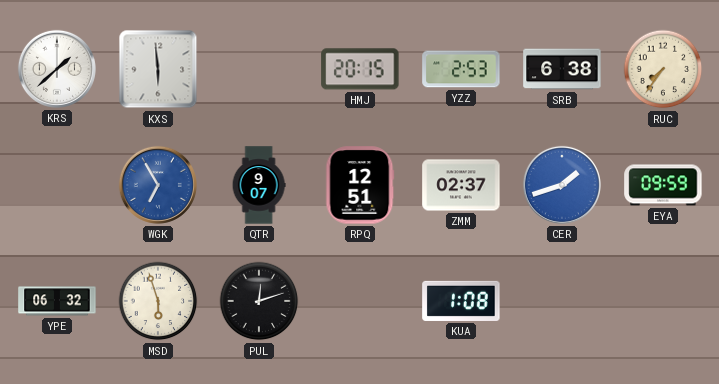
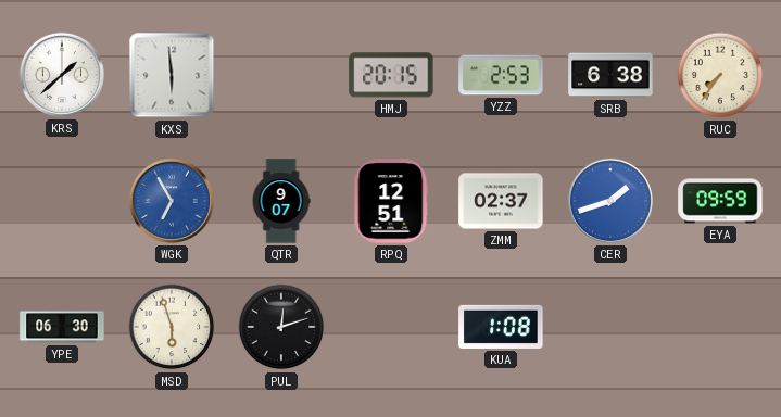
YPE: 06:32 -> 06:30
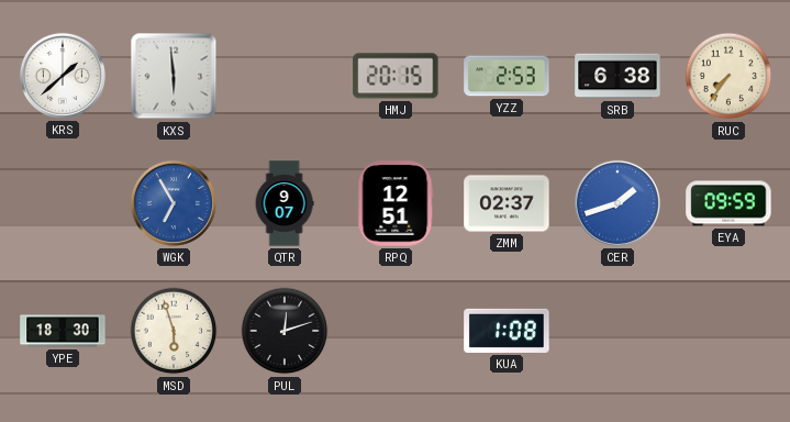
YPE: 06:30 -> 18:30
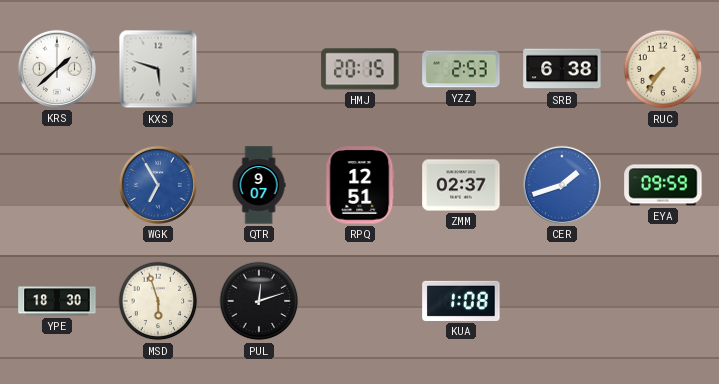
KXS: 5:59 -> 5:48
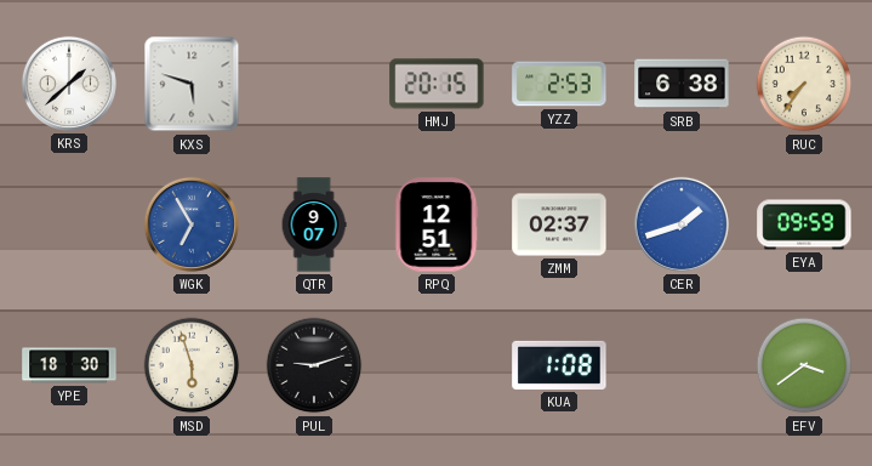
PUL: 12:12 -> 9:12
EFV: none -> 3:39
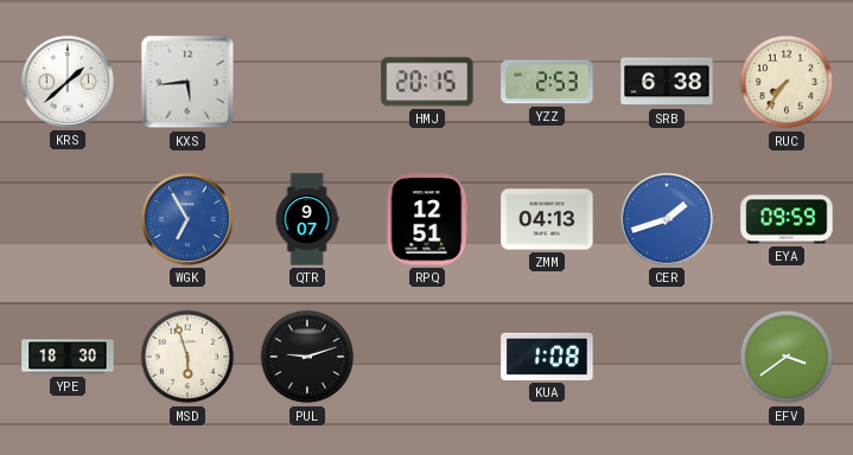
KXS: 5:48 -> 5:44
ZMM: 02:37 -> 04:13
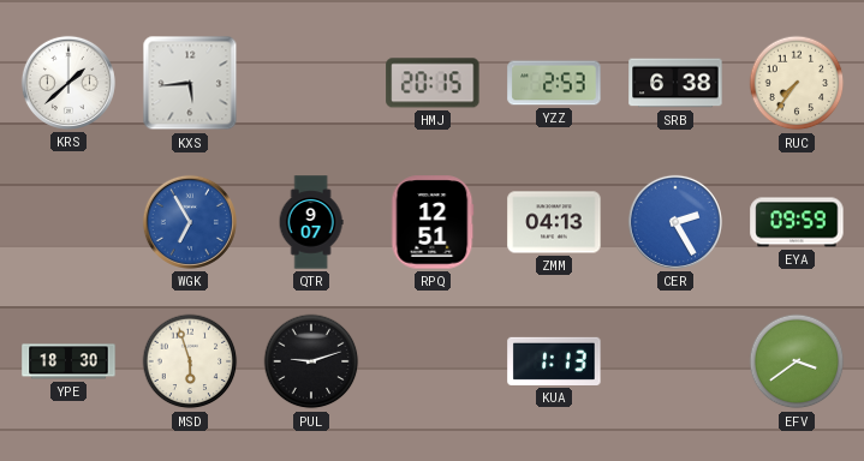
CER: 1:42 -> 2:25
KUA: 1:08 -> 1:13
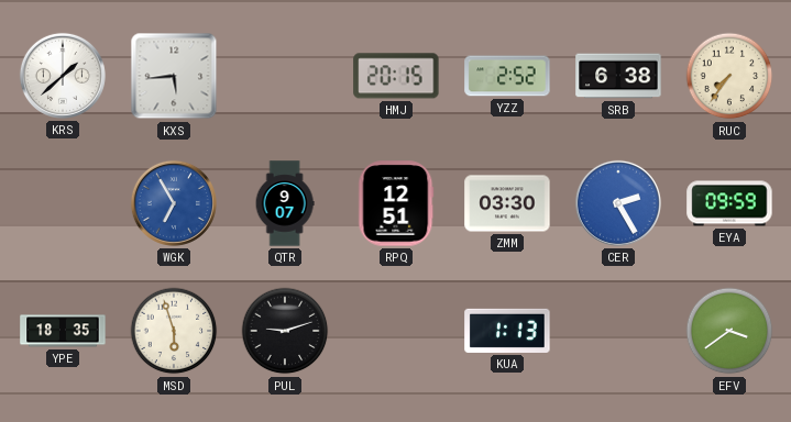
YZZ: 2:53 -> 2:52
ZMM: 04:13 -> 03:30
YPE: 18:30 -> 18:35
